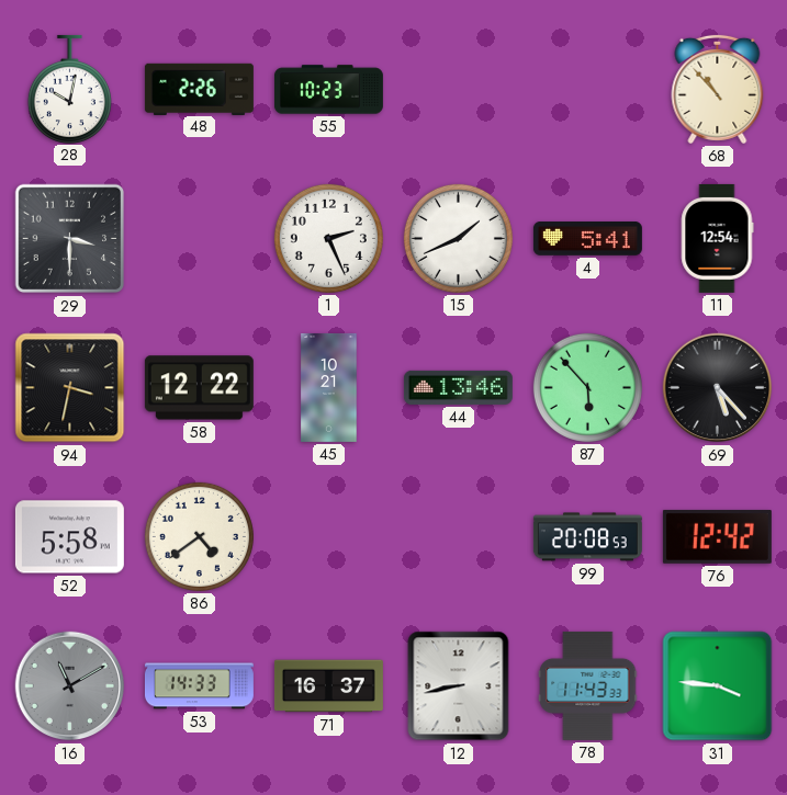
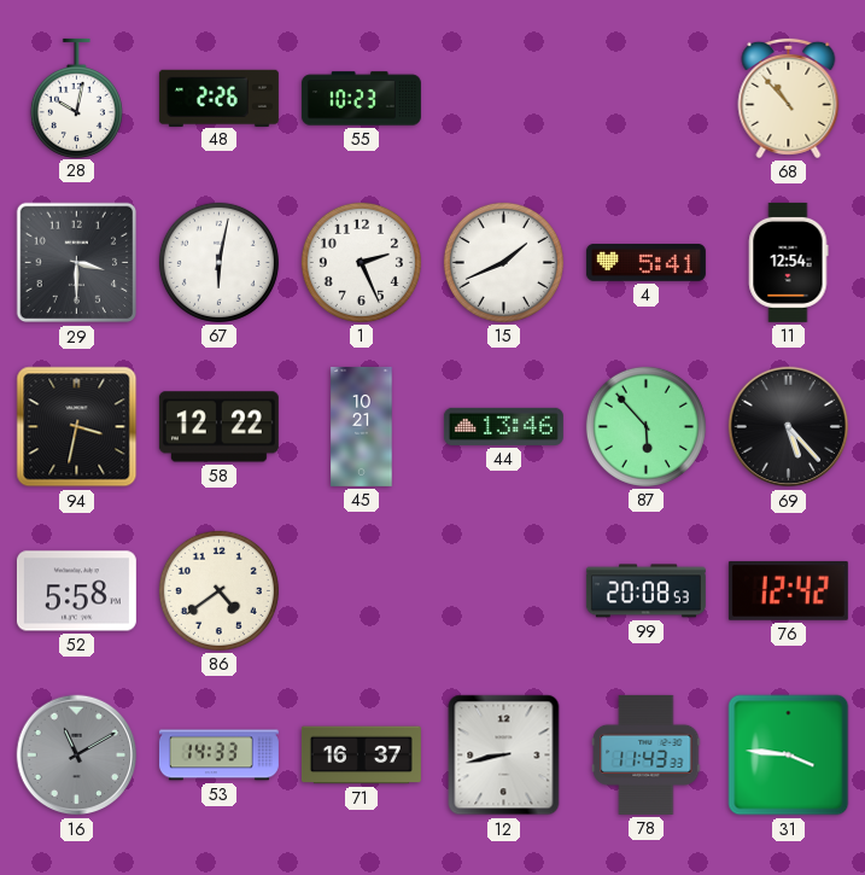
67: none -> 6:02
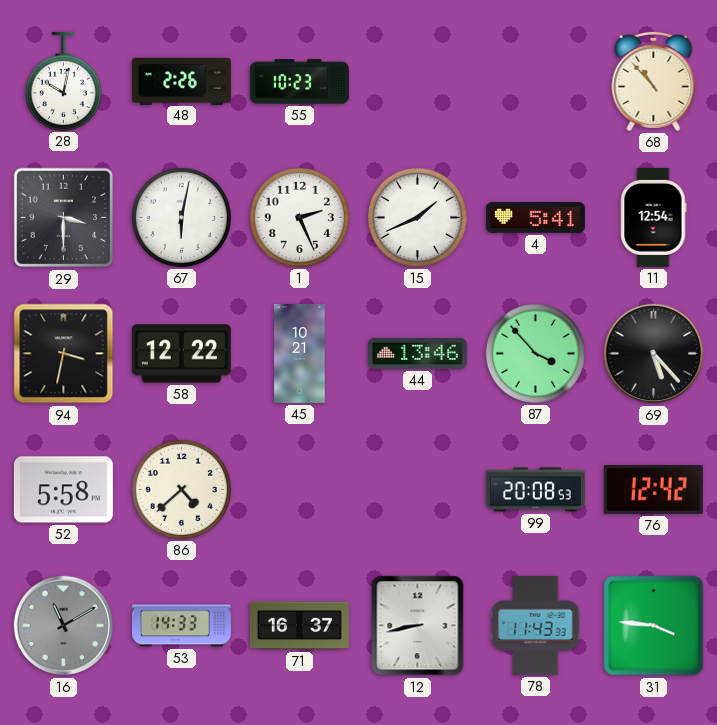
87: 5:53 -> 3:53
86: 4:39 -> 4:38
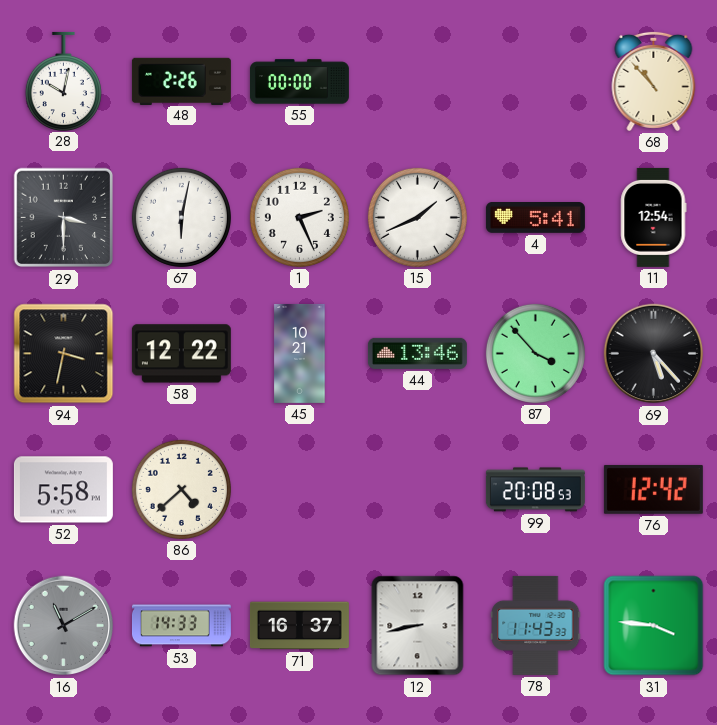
55: 10:23 -> 00:00
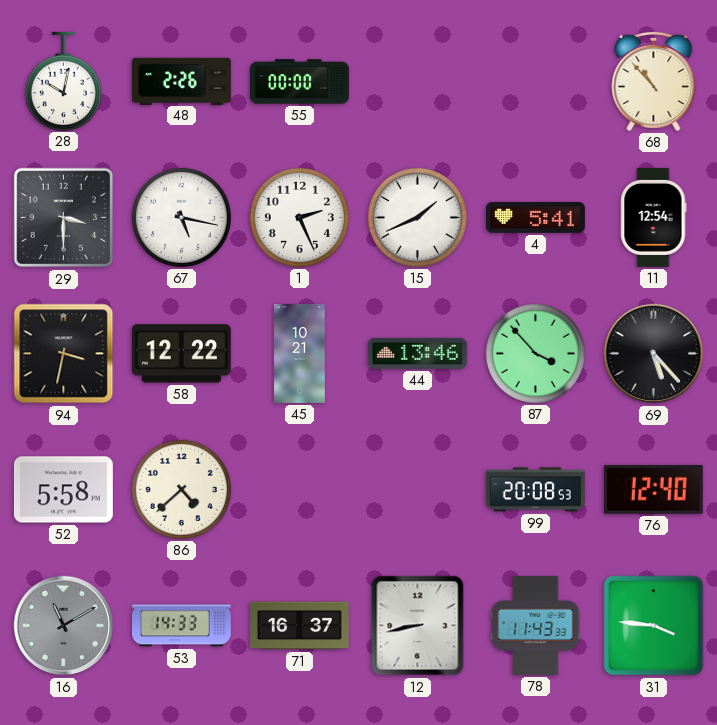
67: 6:02 -> 5:17
76: 12:42 -> 12:40
